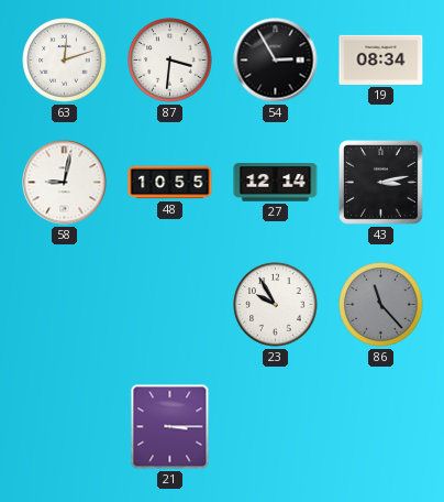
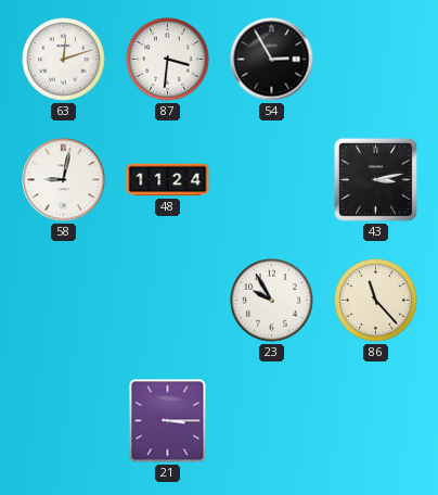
19: 08:34 -> none
48: 10:55 -> 11:24
27: 12:14 -> none
86 dial: grey -> cream
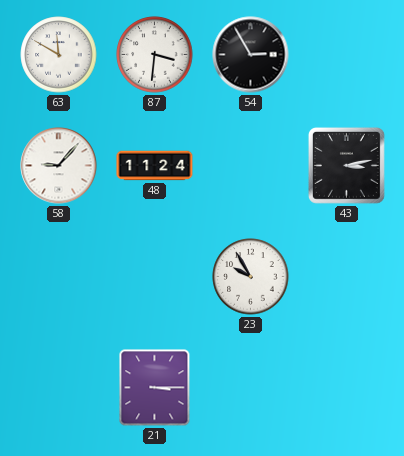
63: 12:12 -> 11:50
58: 9:02 -> 9:07
86: 11:23 -> none
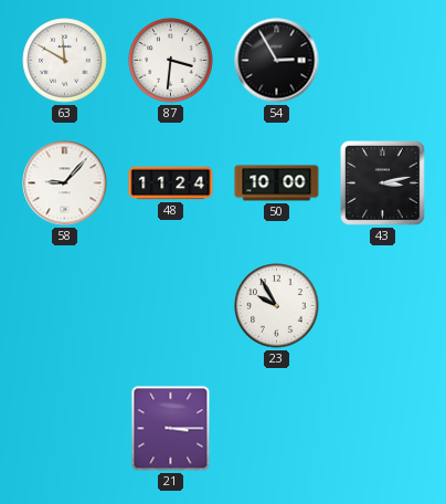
50: none -> 10:00
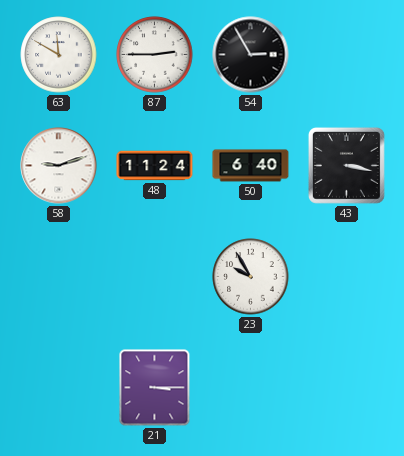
87: 3:31 -> 2:45
58: 9:07 -> 9:12
50: 10:00 -> 6:40
43: 3:13 -> 3:17
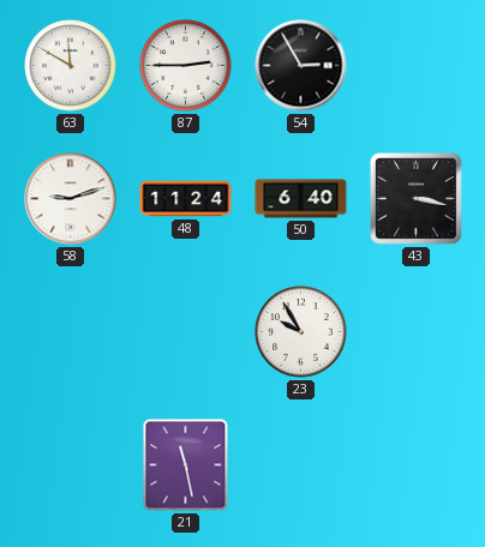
21: 3:15 -> 11:28
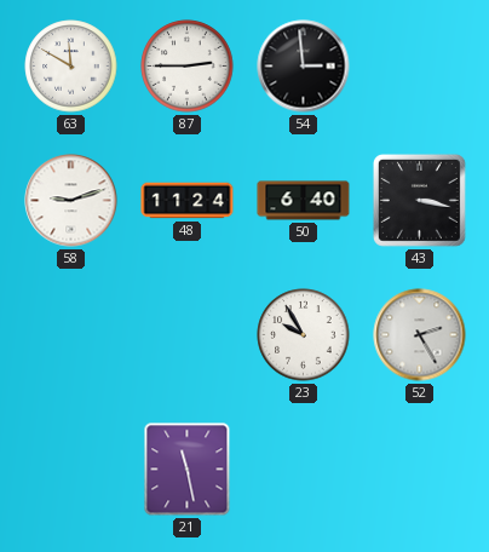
54: 2:55 -> 2:59
52: none -> 2:25
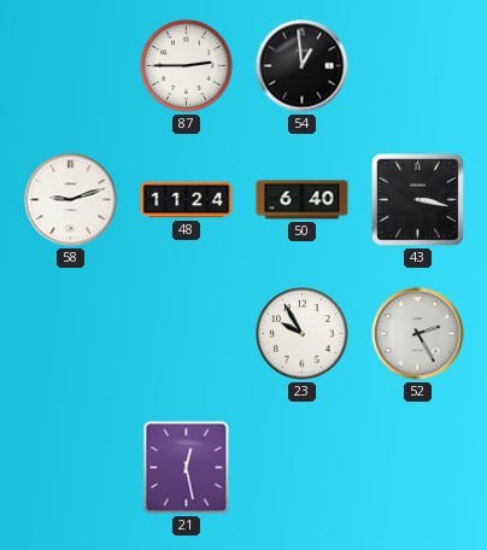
63: 11:50 -> none
54: 2:59 -> 12:59
21: 11:28 -> 12:28
